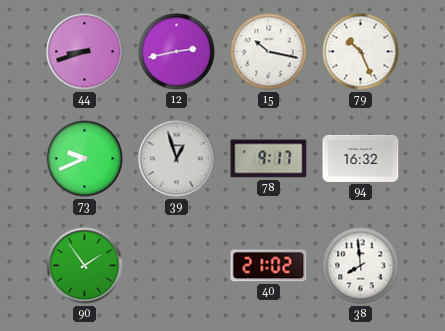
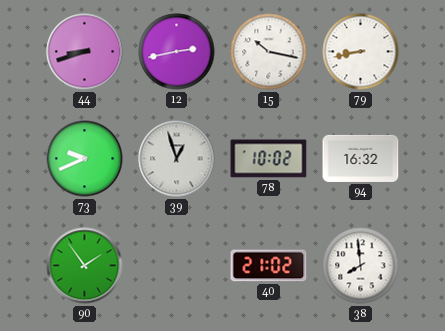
79: 10:26 -> 8:43
78: 9:17 -> 10:02
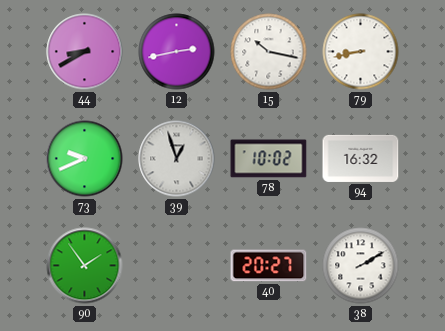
44: 8:42 -> 8:40
40: 21:02 -> 20:27
38: 7:59 -> 2:10
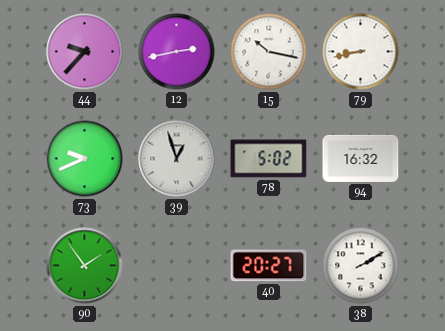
44: 8:40 -> 9:37
78: 10:02 -> 5:02
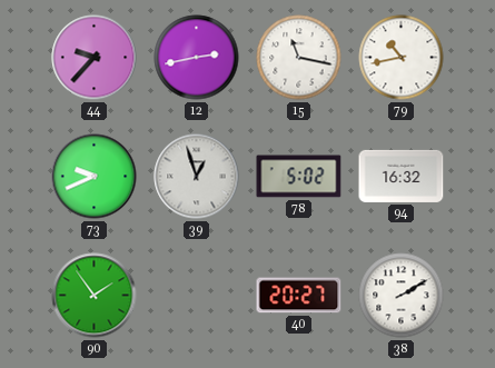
15: 10:17 -> 11:17
79: 8:43 -> 10:43
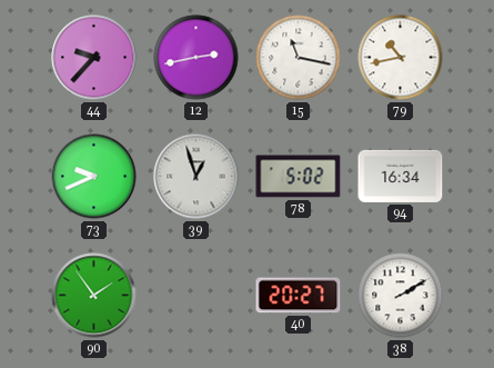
94: 16:32 -> 16:34
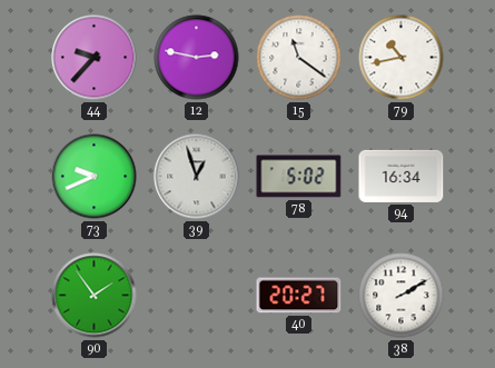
12: 2:43 -> 2:47
15: 11:17 -> 11:21
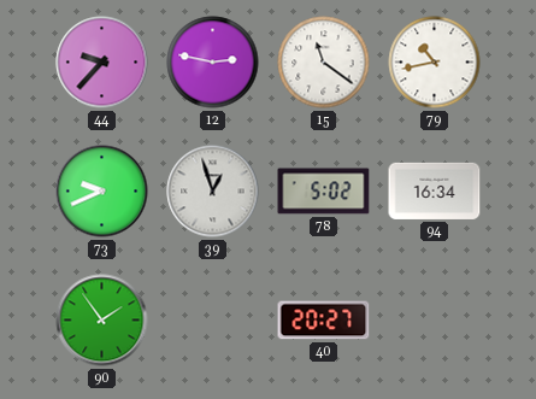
38: 2:10 -> none
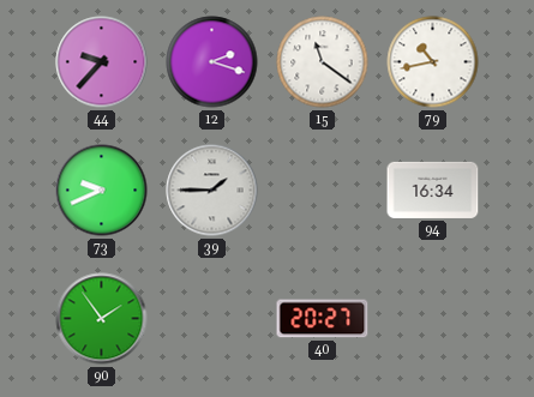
12: 2:47 -> 2:18
39: 12:57 -> 1:45
78: 5:02 -> none
